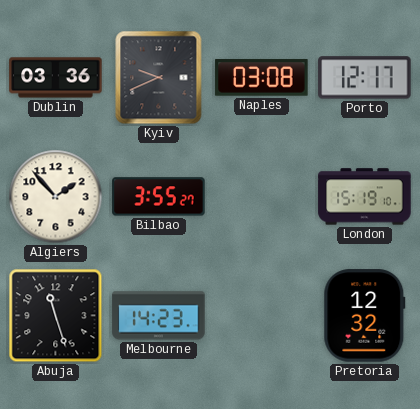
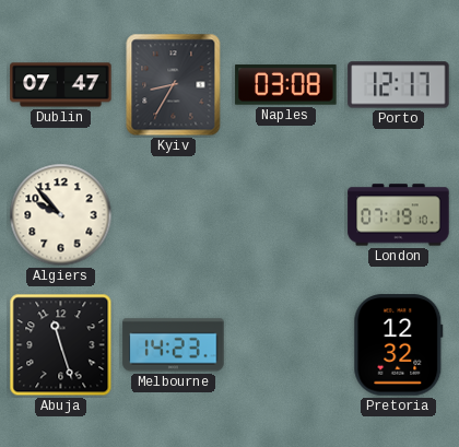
Dublin: 03:36 -> 07:47
Kyiv: 9:41 -> 8:35
Algiers: 1:53 -> 9:53
Bilbao: 3:55 -> none
London: 15:19 -> 07:19
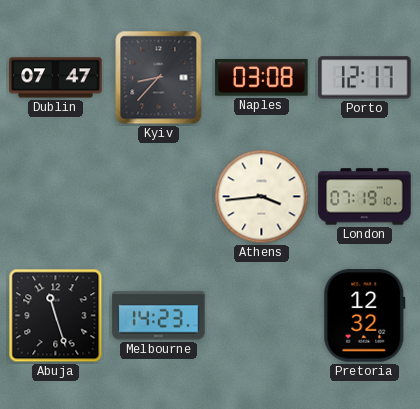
Kyiv: 8:35 -> 8:37
Algiers: 9:53 -> none
Athens: none -> 3:44
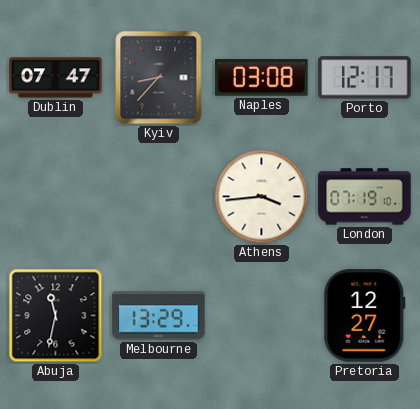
Abuja: 11:27 -> 11:32
Melbourne: 14:23 -> 13:29
Pretoria: 12:32 -> 12:27
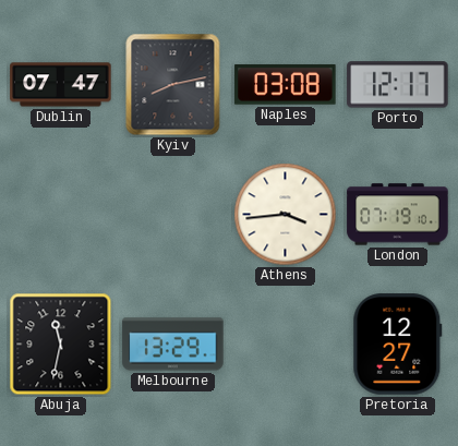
Kyiv: 8:37 -> 8:13
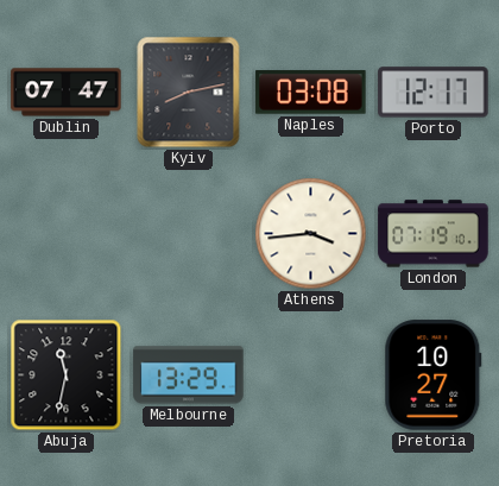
Pretoria: 12:27 -> 10:27
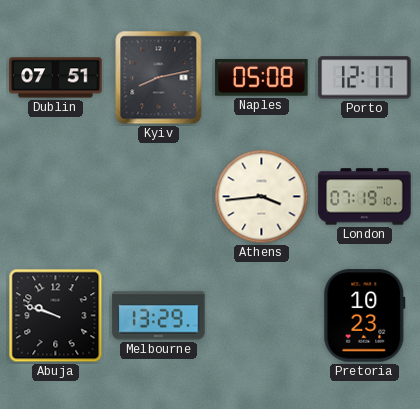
Dublin: 07:47 -> 07:51
Naples: 03:08 -> 05:08
Abuja: 11:32 -> 9:48
Pretoria: 10:27 -> 10:23
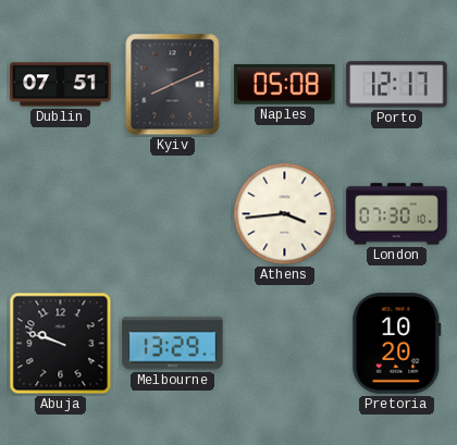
Kyiv: 8:13 -> 8:11
London: 07:19 -> 07:30
Pretoria: 10:23 -> 10:20
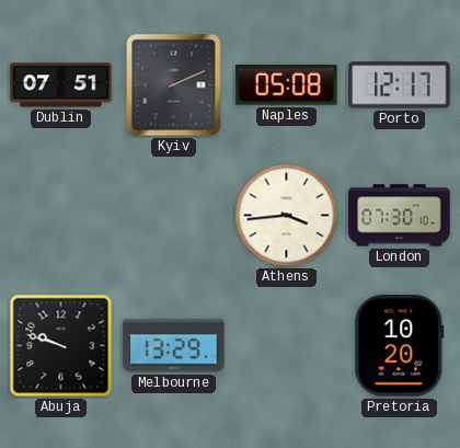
Kyiv: 8:11 -> 2:11
